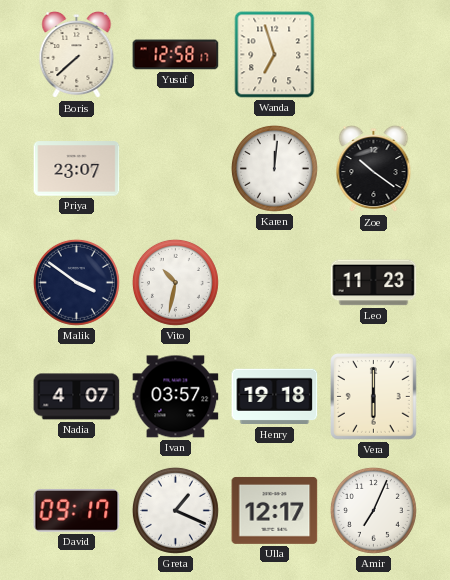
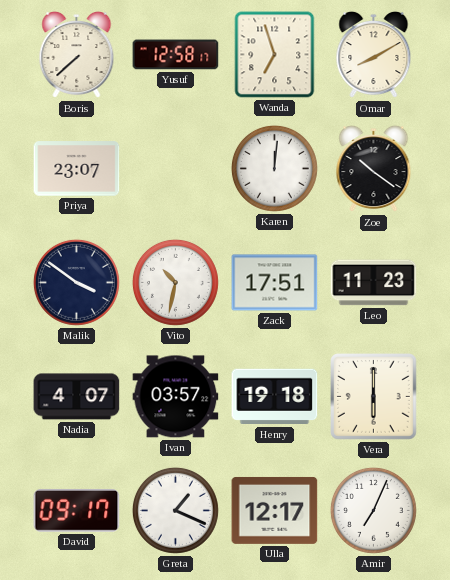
Omar: none -> 8:10
Zack: none -> 17:51
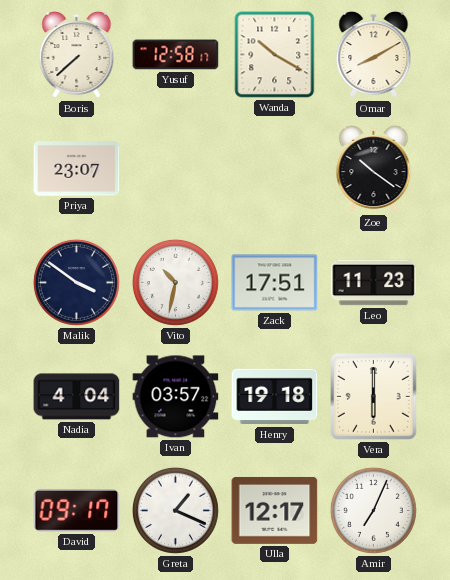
Wanda: 6:57 -> 10:20
Karen: 12:01 -> none
Nadia: 4:07 -> 4:04
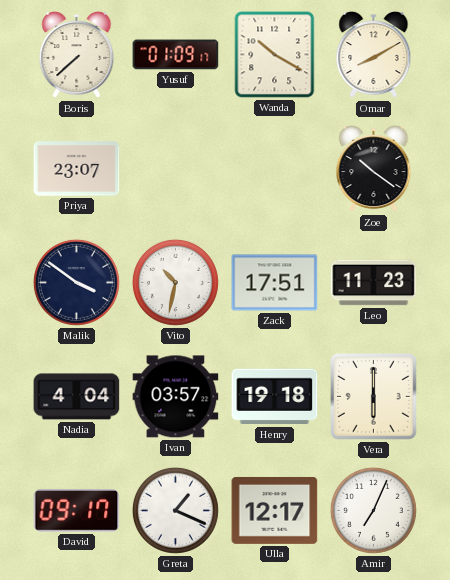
Yusuf: 12:58 -> 01:09
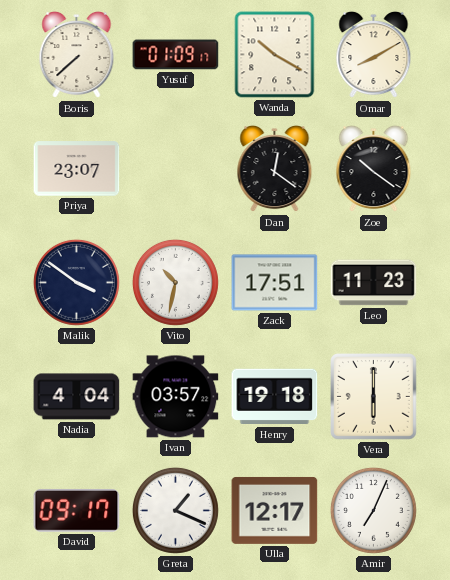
Dan: none -> 12:21
